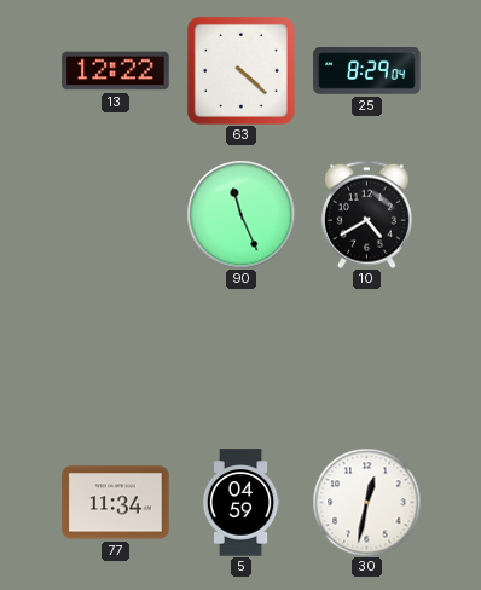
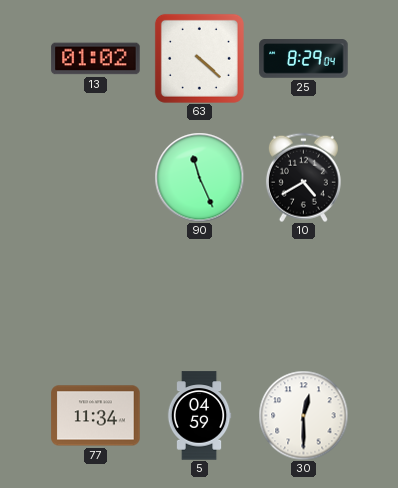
13: 12:22 -> 01:02
30: 12:32 -> 12:30
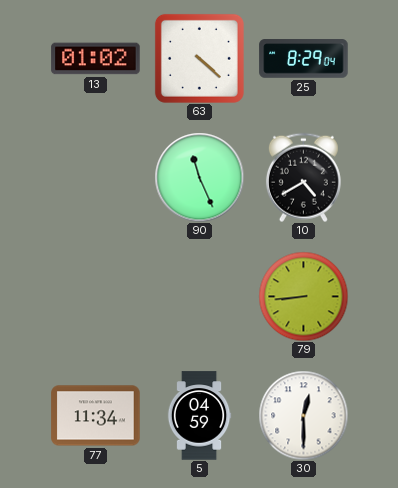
79: none -> 8:44
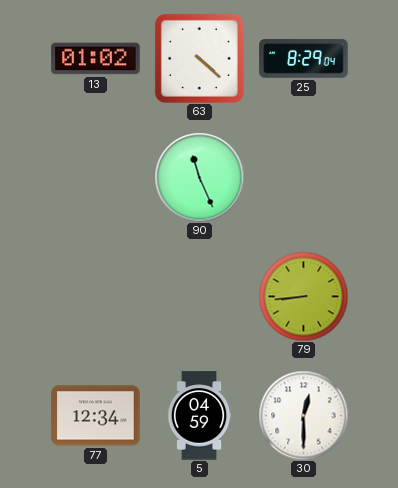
10: 4:40 -> none
77: 11:34 -> 12:34
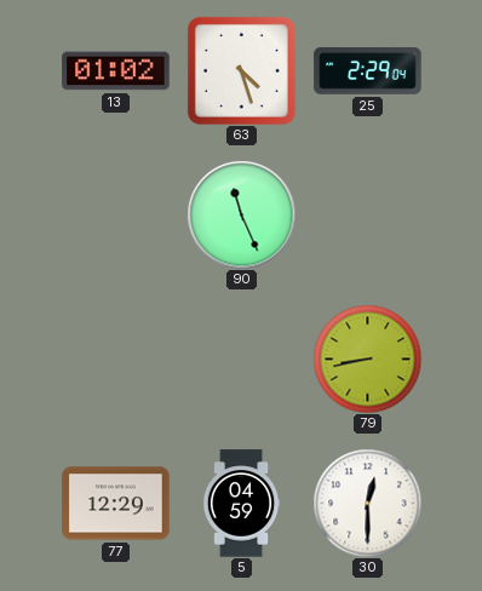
63: 4:22 -> 4:27
25: 8:29 -> 2:29
79: 8:44 -> 8:43
77: 12:34 -> 12:29
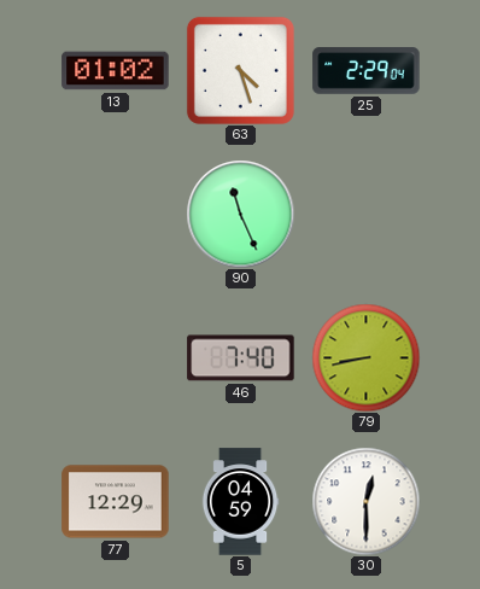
46: none -> 7:40
